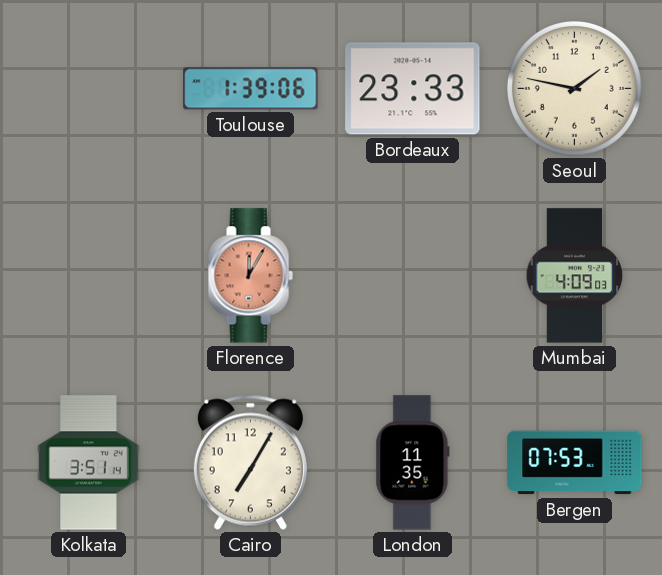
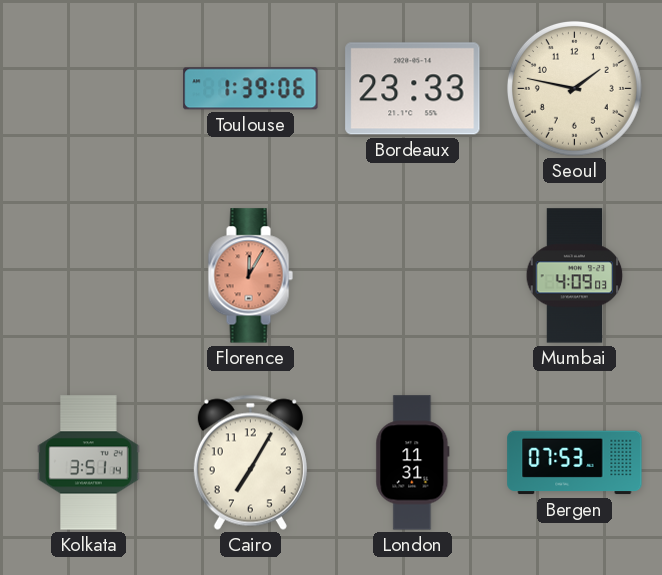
London: 11:35 -> 11:31
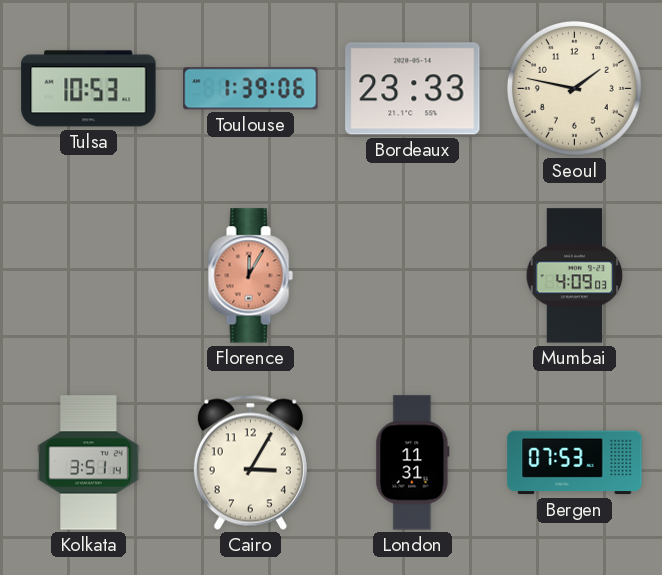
Tulsa: none -> 10:53
Cairo: 7:05 -> 3:05
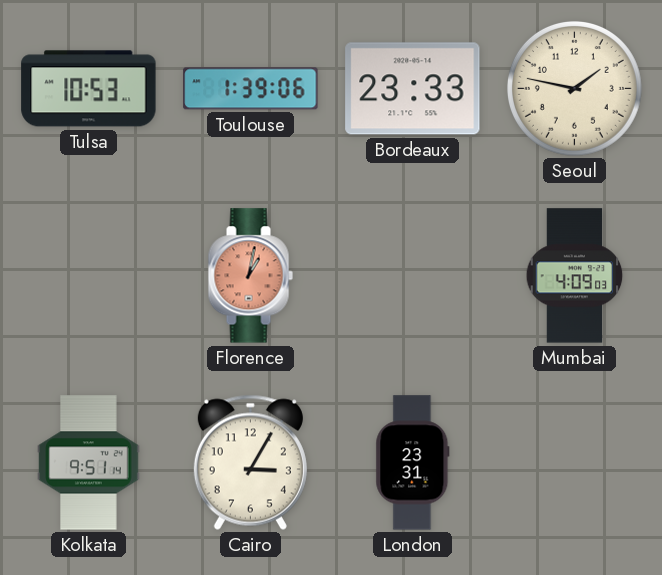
Florence: 12:05 -> 1:02
Kolkata: 3:51 -> 9:51
London: 11:31 -> 23:31
Bergen: 07:53 -> none
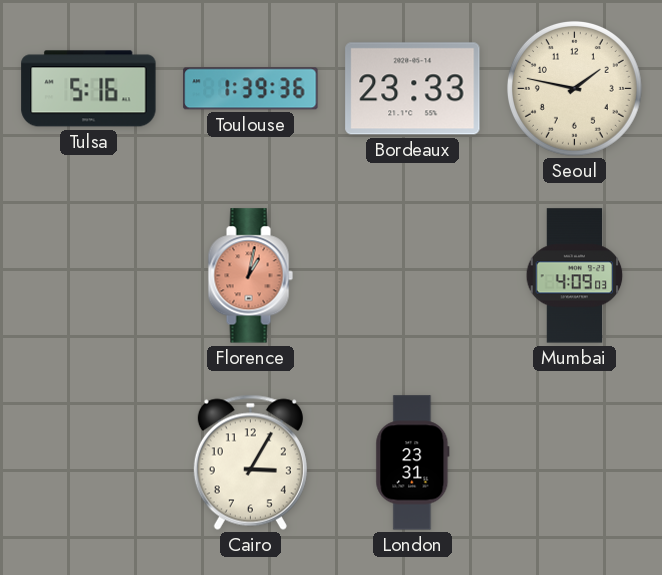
Tulsa: 10:53 -> 5:16
Toulouse: 1:39:06 -> 1:39:36
Kolkata: 9:51 -> none
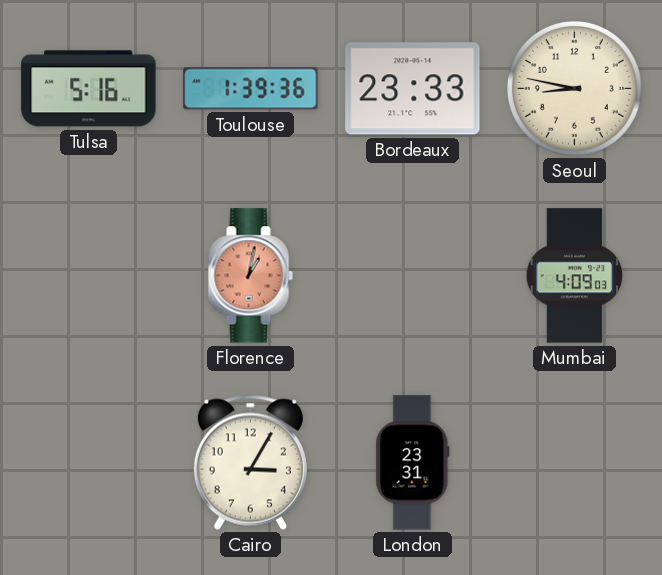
Seoul: 1:47 -> 8:47
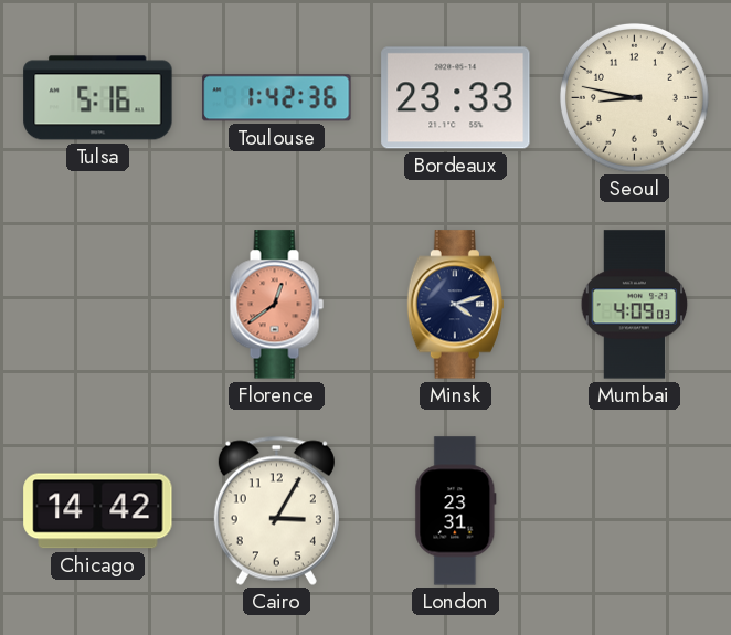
Toulouse: 1:39 -> 1:42
Florence: 1:02 -> 12:39
Minsk: none -> 4:12
Chicago: none -> 14:42
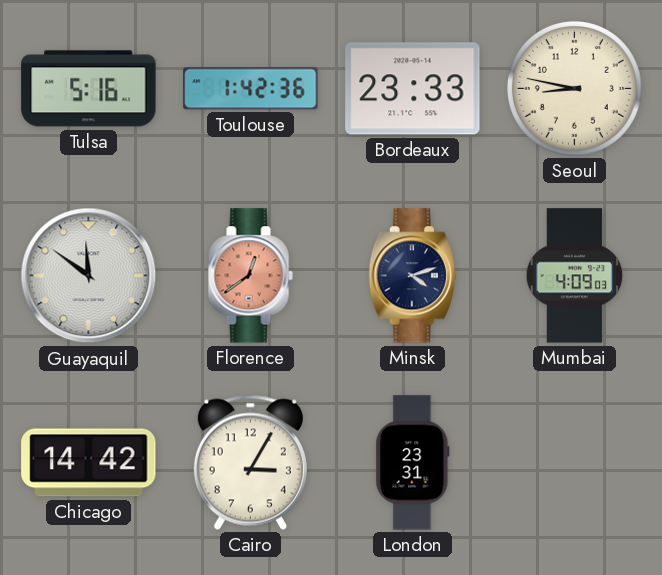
Guayaquil: none -> 11:51
